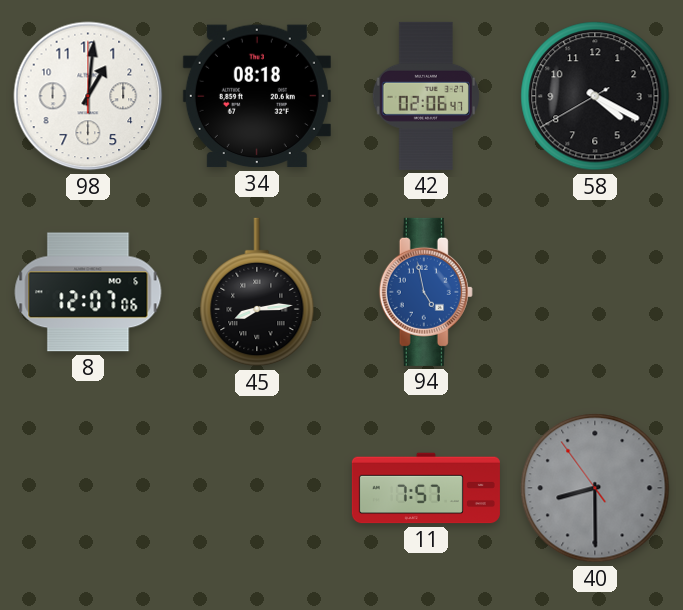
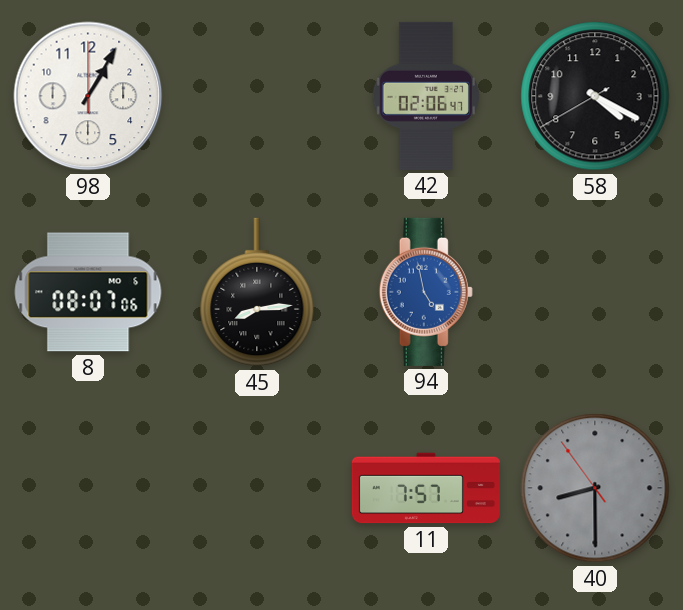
98: 1:01 -> 1:05
34: 08:18 -> none
8: 12:07 -> 08:07
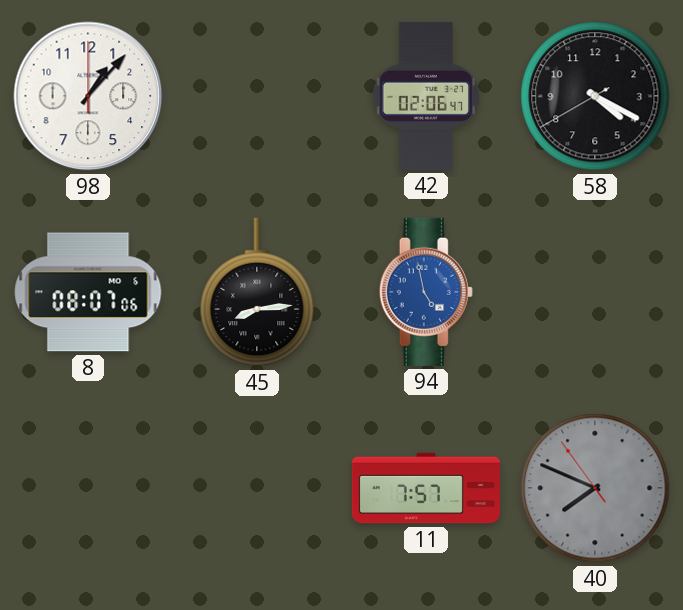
98: 1:05 -> 1:07
40: 8:29 -> 7:48
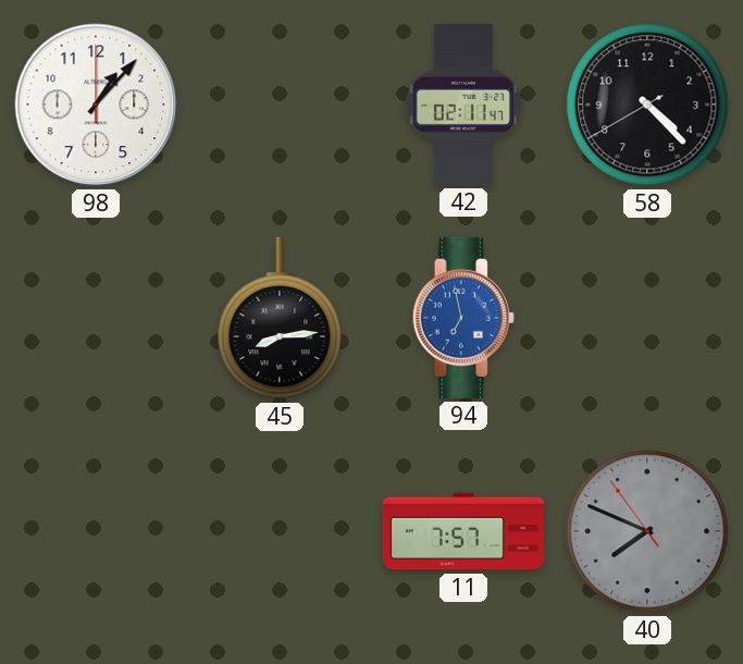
42: 02:06 -> 02:11
58: 4:19 -> 4:22
8: 08:07 -> none
94: 4:58 -> 6:58
